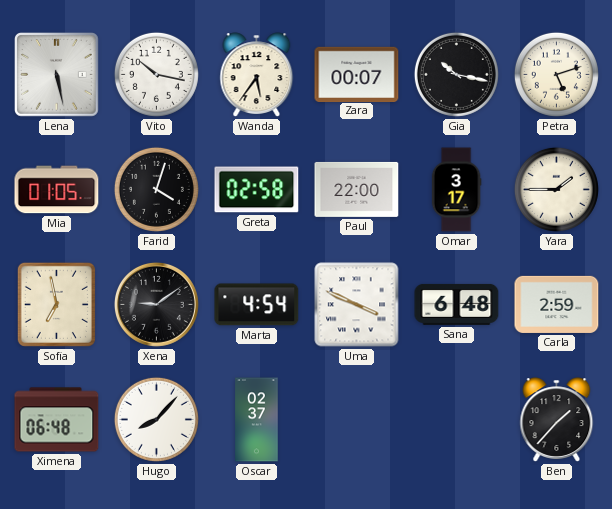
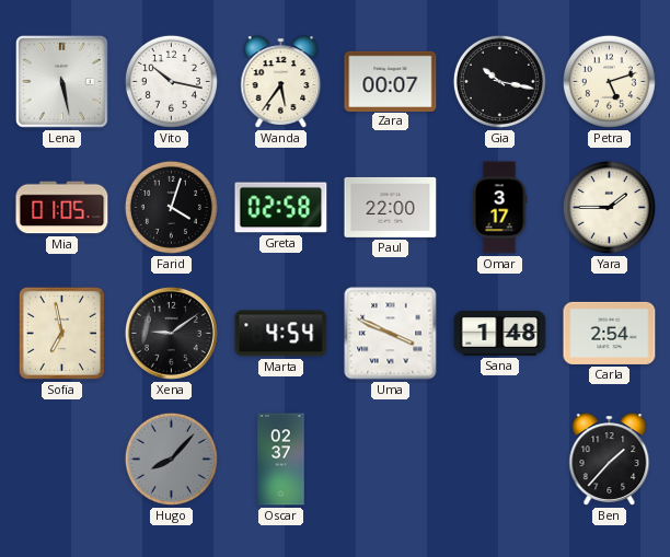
Sana: 6:48 -> 1:48
Carla: 2:59 -> 2:54
Ximena: 06:48 -> none
Hugo dial: white -> grey
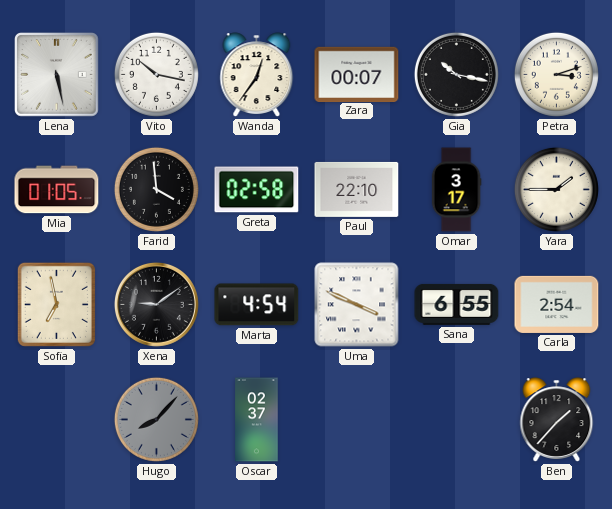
Wanda: 5:36 -> 12:36
Petra: 5:12 -> 3:12
Farid: 4:03 -> 3:59
Paul: 22:00 -> 22:10
Sana: 1:48 -> 6:55
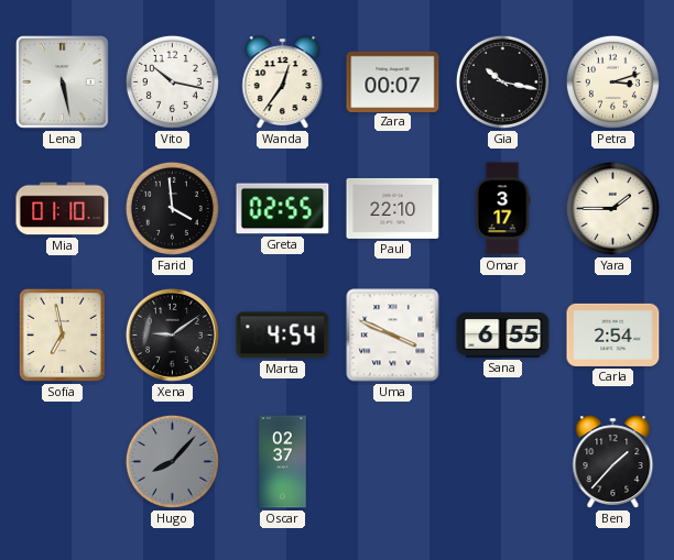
Mia: 01:05 -> 01:10
Greta: 02:58 -> 02:55
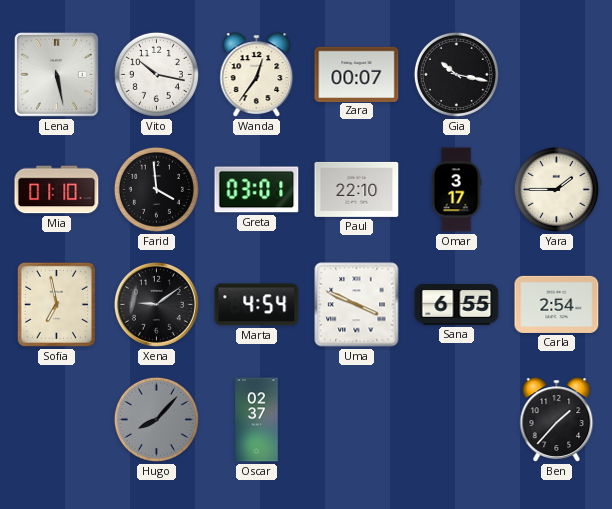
Petra: 3:12 -> none
Greta: 02:55 -> 03:01
